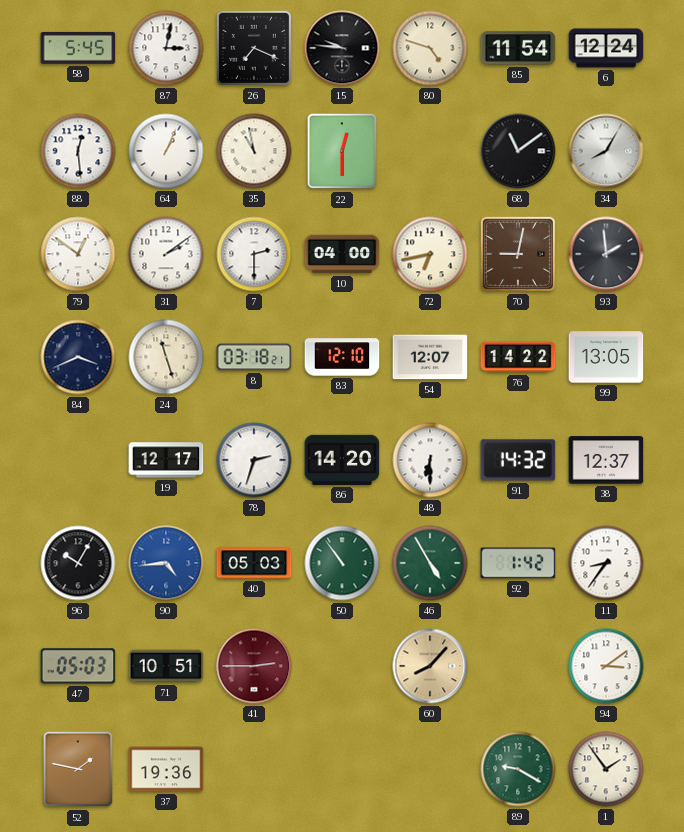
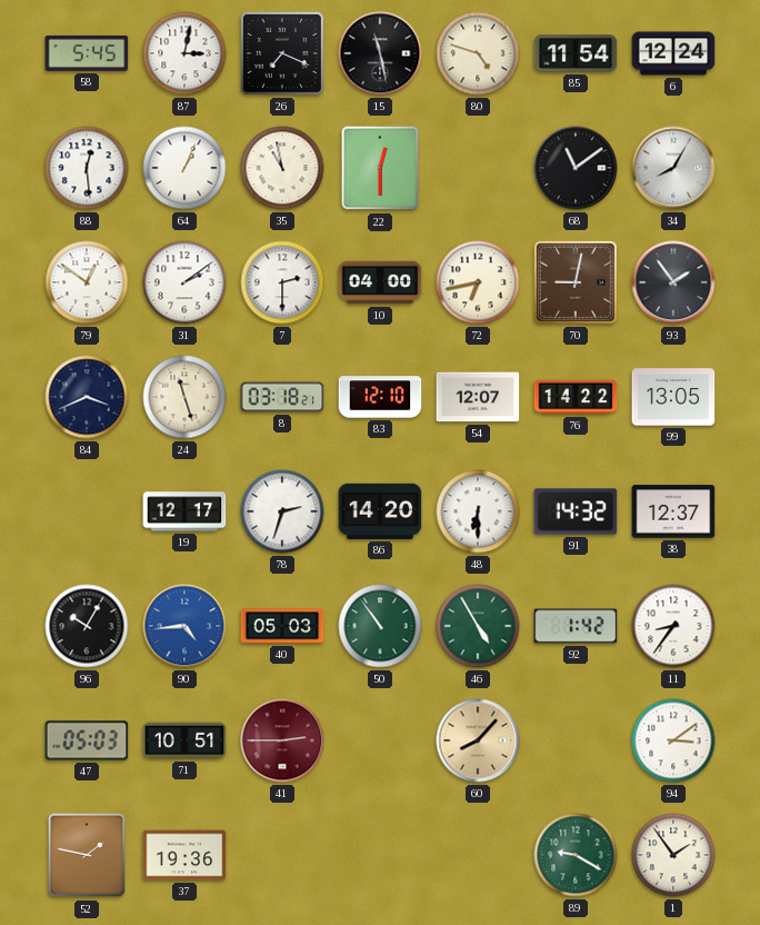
15: 9:46 -> 11:28
93: 1:59 -> 1:54
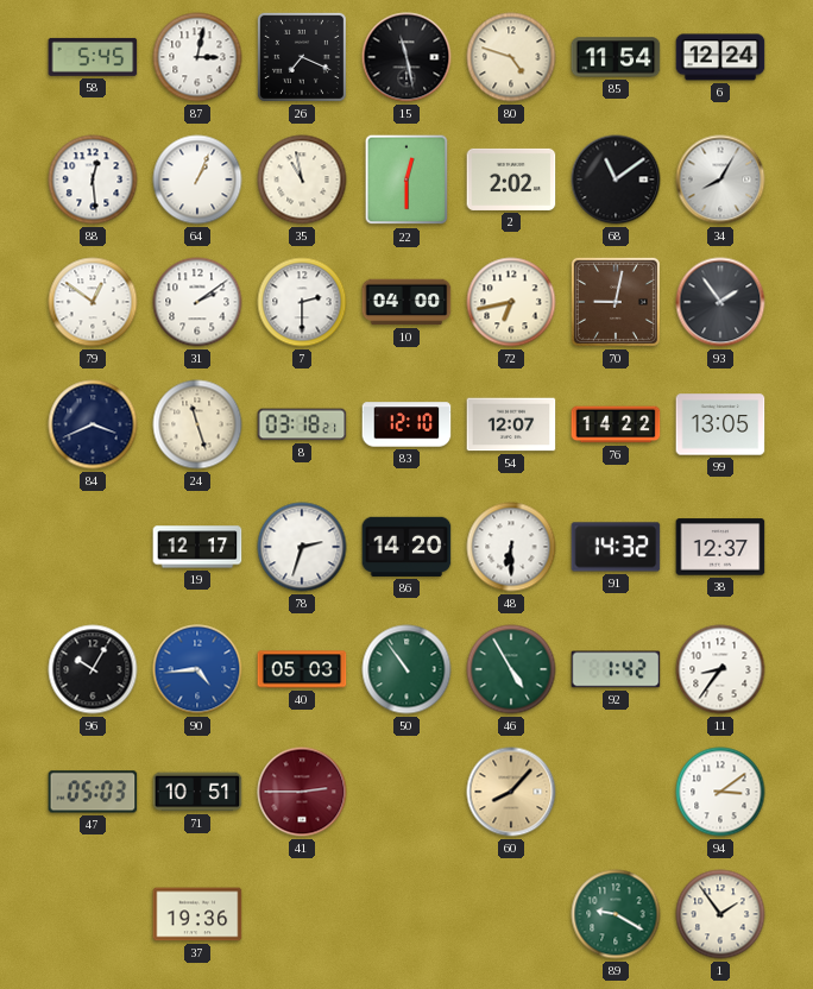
2: none -> 2:02
52: 1:47 -> none
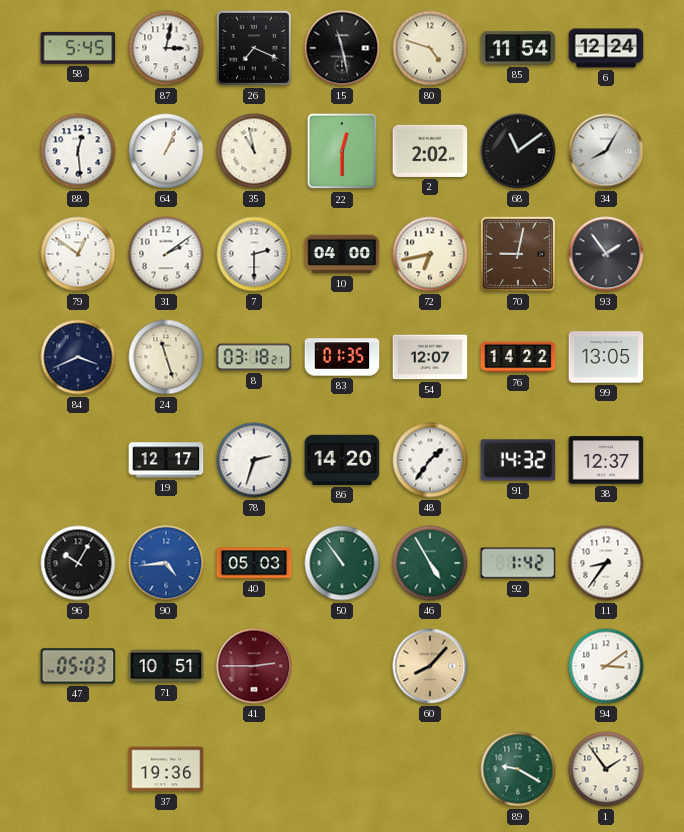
83: 12:10 -> 01:35
48: 6:30 -> 1:36
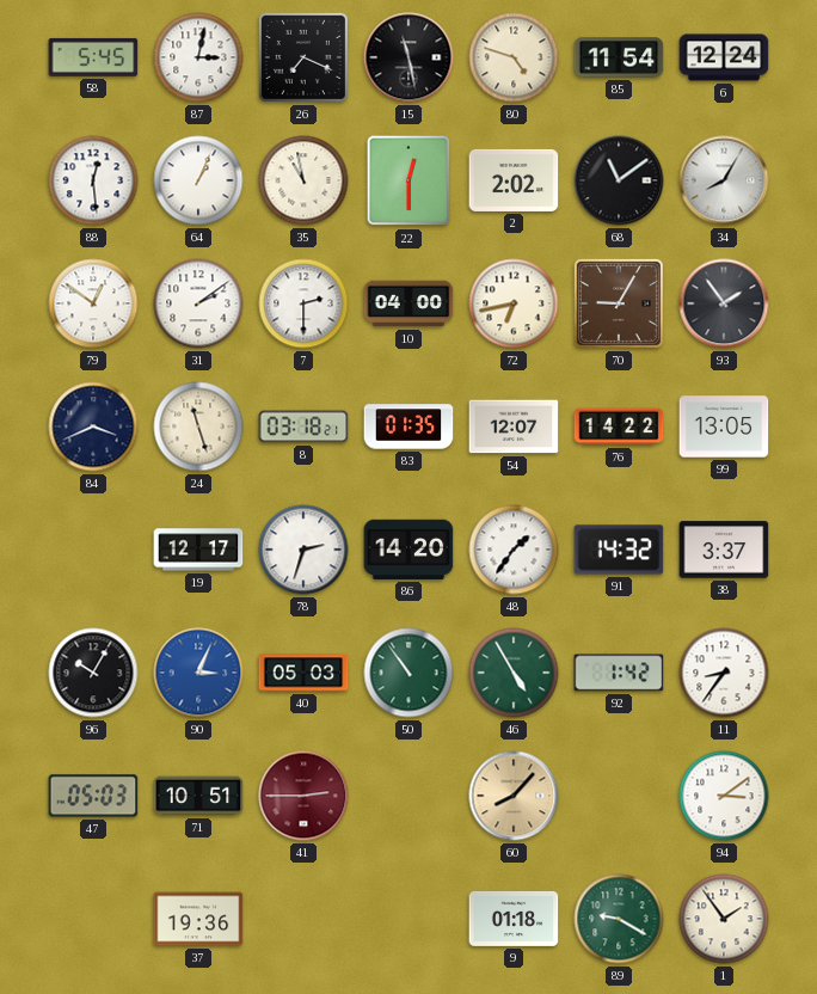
70: 9:02 -> 9:05
38: 12:37 -> 3:37
90: 4:44 -> 3:04
9: none -> 01:18
